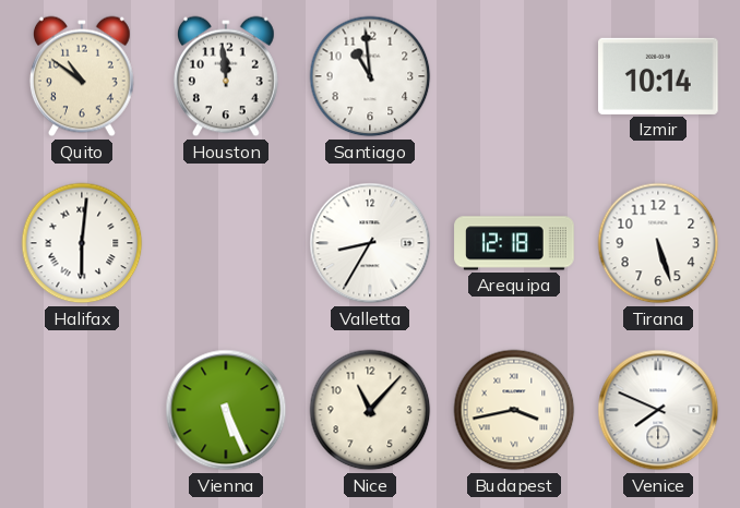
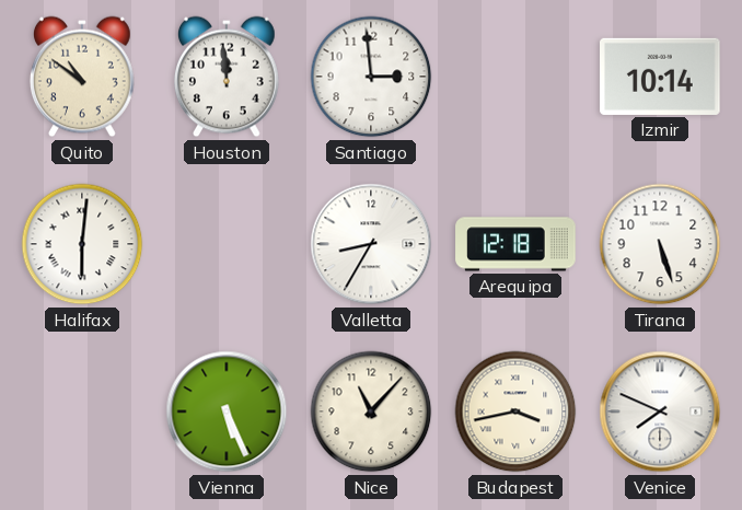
Santiago: 10:59 -> 2:59
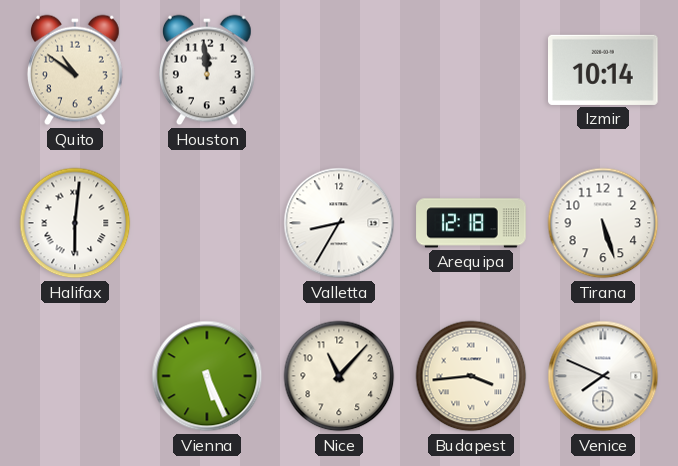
Santiago: 2:59 -> none
Budapest: 3:43 -> 3:44
